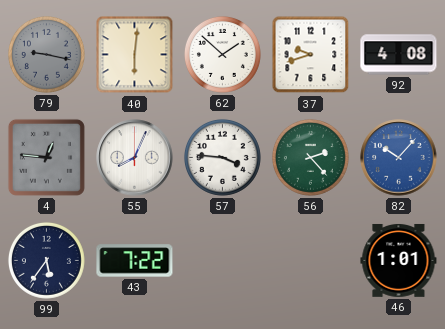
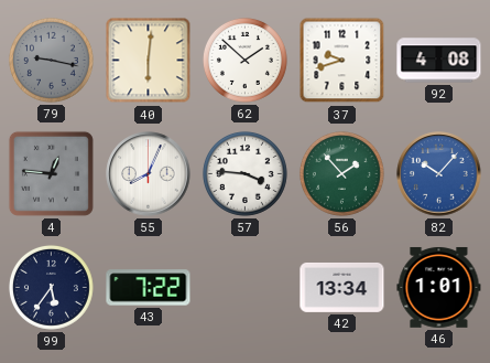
56: 2:23 -> 1:53
42: none -> 13:34
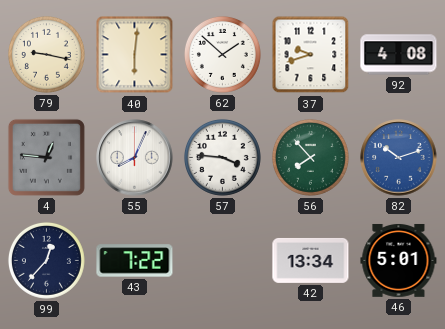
79 dial: grey -> cream
56: 1:53 -> 7:53
82: 10:07 -> 10:12
99: 5:36 -> 12:37
46: 1:01 -> 5:01
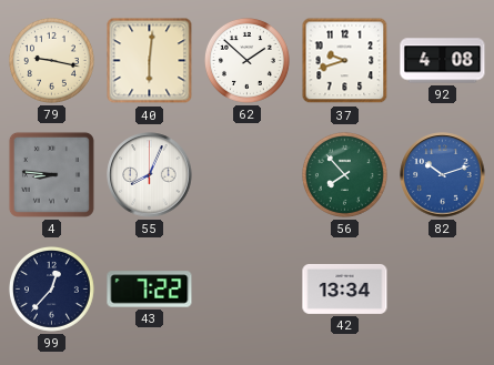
4: 12:46 -> 8:46
57: 3:46 -> none
46: 5:01 -> none
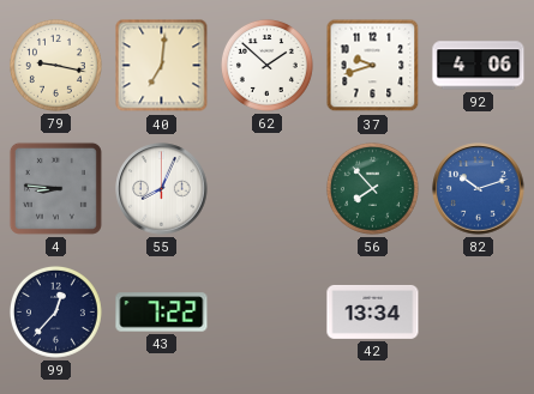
40: 6:01 -> 7:01
92: 4:08 -> 4:06
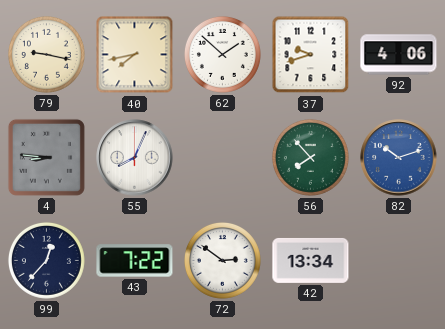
40: 7:01 -> 7:43
72: none -> 2:51
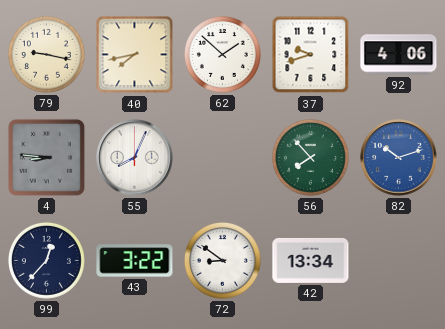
43: 7:22 -> 3:22
72: 2:51 -> 8:51
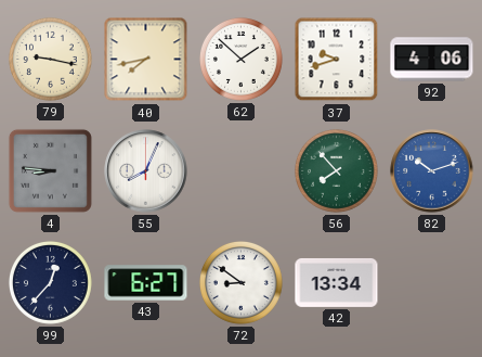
43: 3:22 -> 6:27
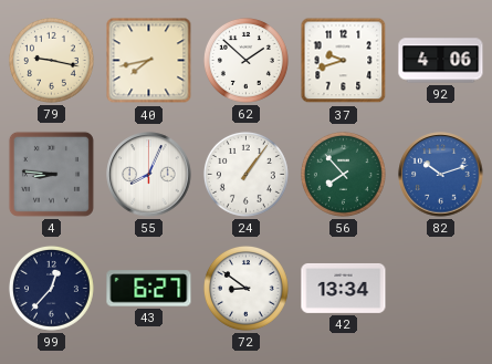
24: none -> 1:06
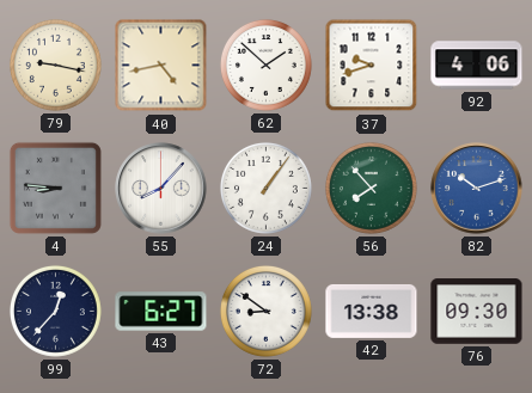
40: 7:43 -> 4:43
55: 8:04 -> 8:07
42: 13:34 -> 13:38
76: none -> 09:30
